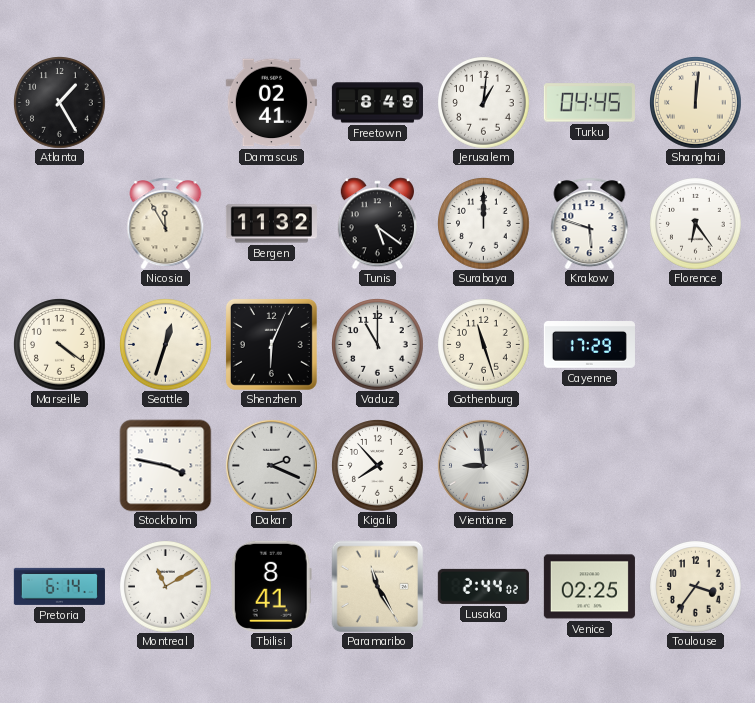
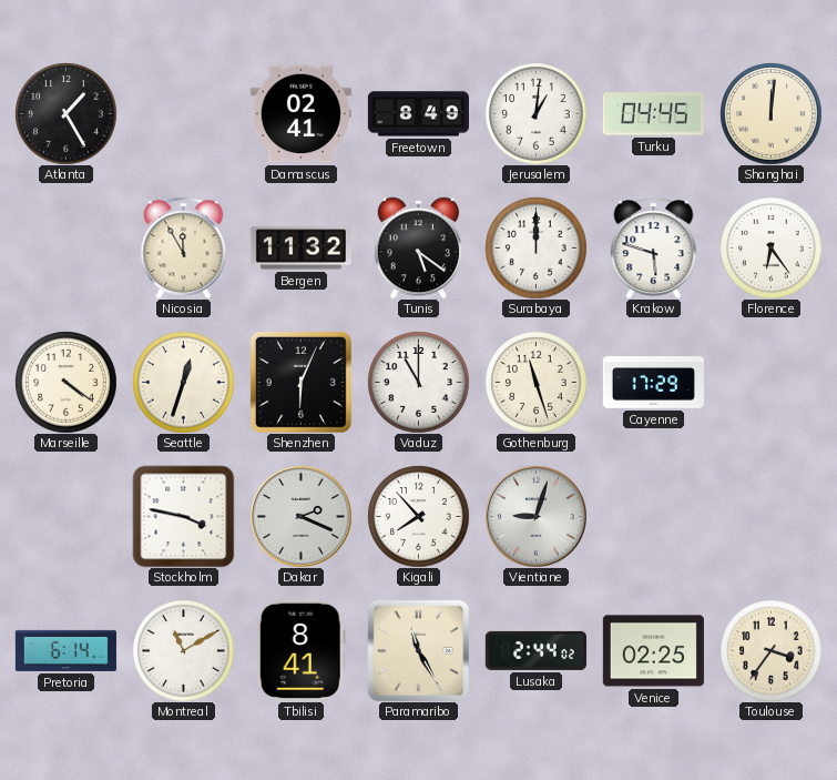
Vientiane: 8:59 -> 9:03
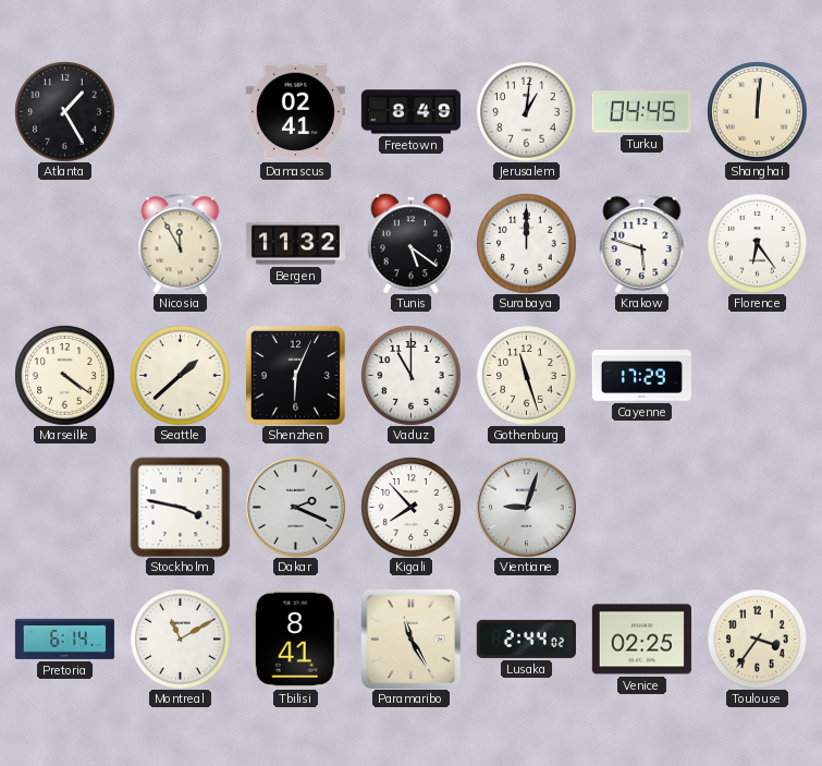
Seattle: 12:33 -> 1:38
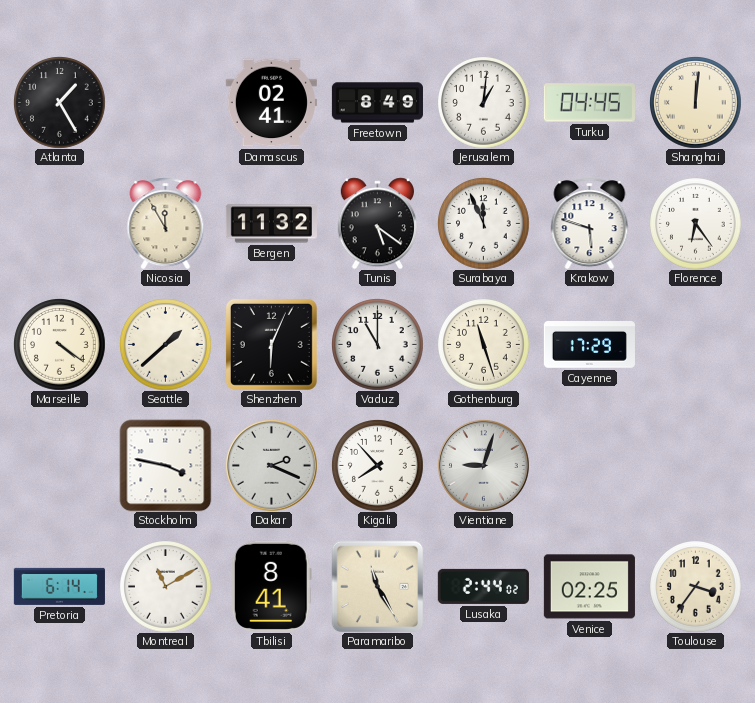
Surabaya: 12:00 -> 11:56
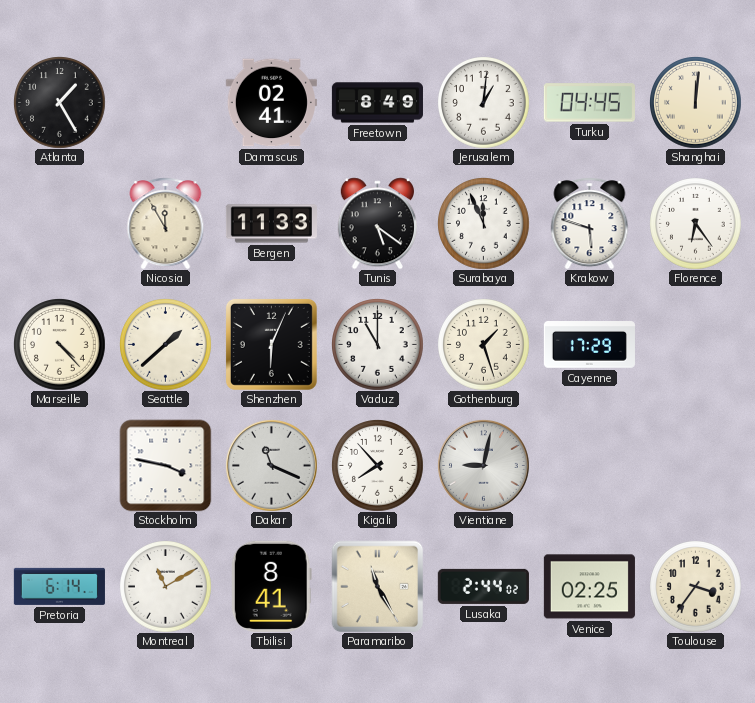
Bergen: 11:32 -> 11:33
Marseille: 4:21 -> 4:23
Gothenburg: 11:27 -> 1:27
Dakar: 2:19 -> 11:19
Vientiane: 9:03 -> 9:02
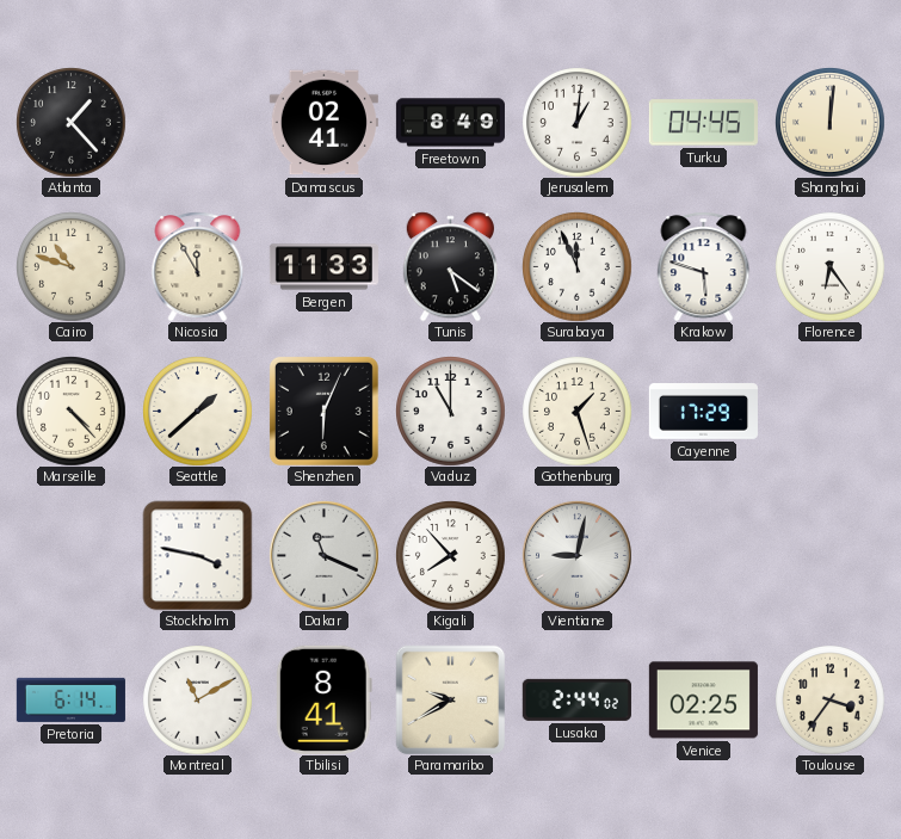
Atlanta: 1:25 -> 1:23
Cairo: none -> 10:48
Paramaribo: 11:25 -> 9:40
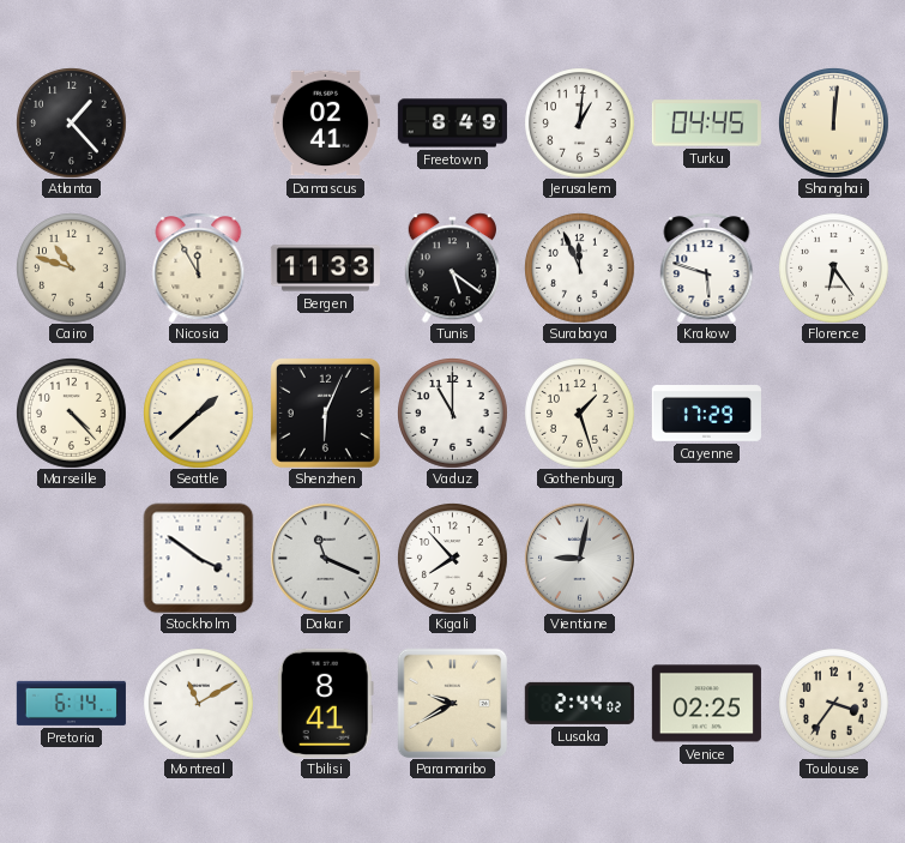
Stockholm: 3:47 -> 3:51
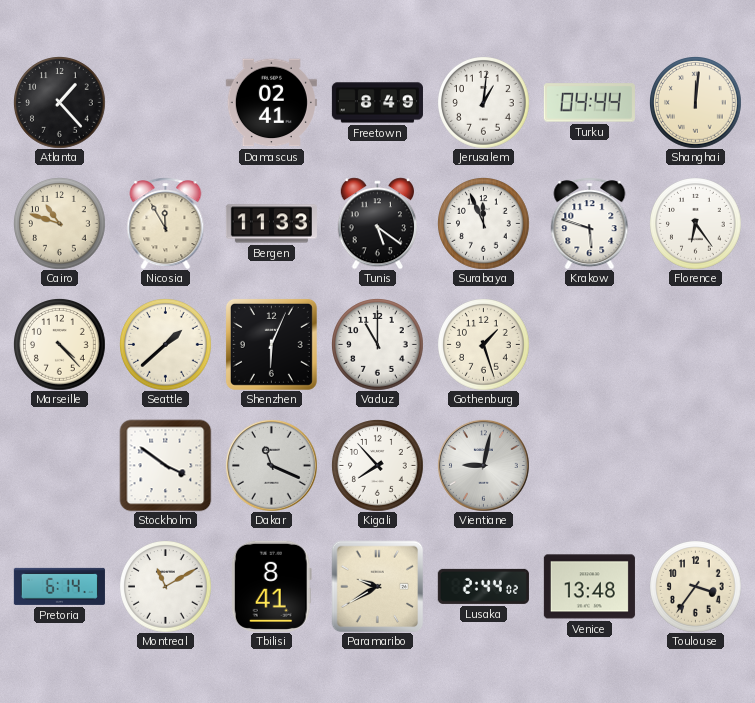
Turku: 04:45 -> 04:44
Cayenne: 17:29 -> none
Venice: 02:25 -> 13:48
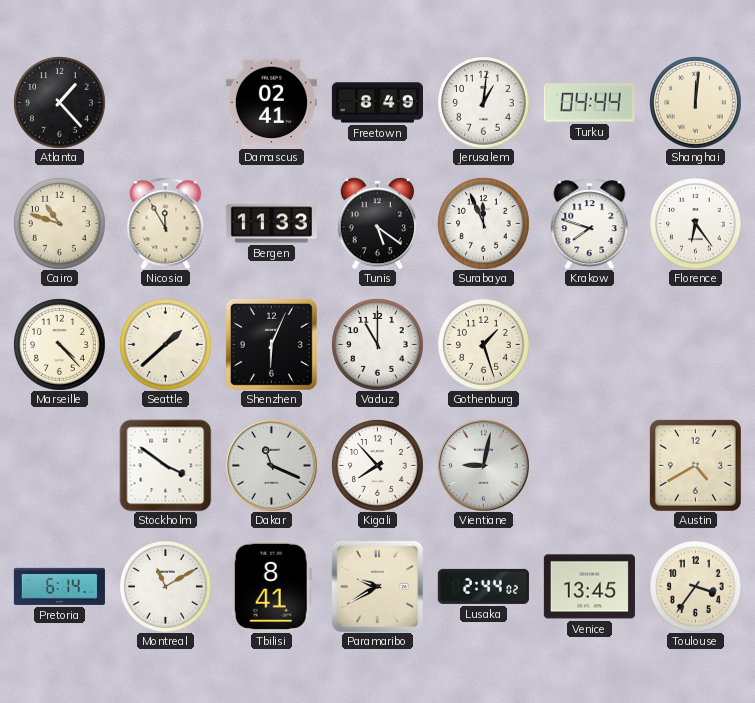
Krakow: 5:48 -> 7:48
Austin: none -> 4:40
Venice: 13:48 -> 13:45
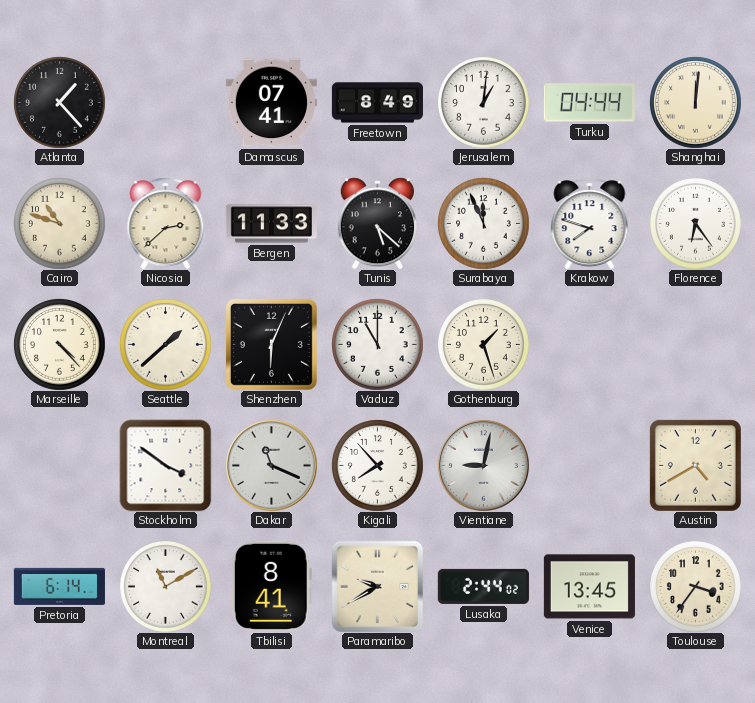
Damascus: 02:41 -> 07:41
Nicosia: 11:55 -> 2:38
Tunis: 5:21 -> 5:22
